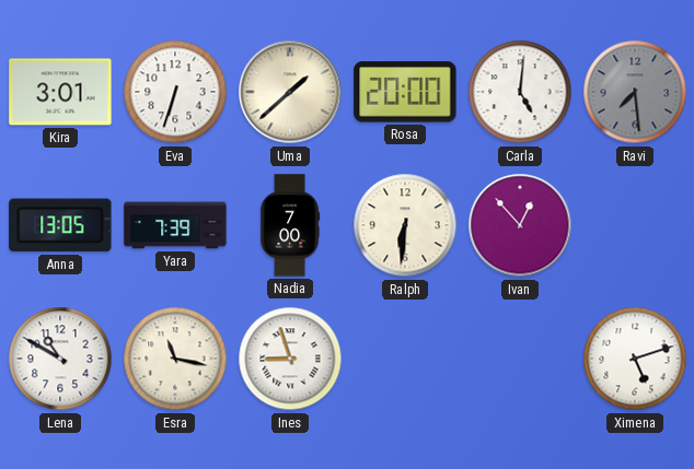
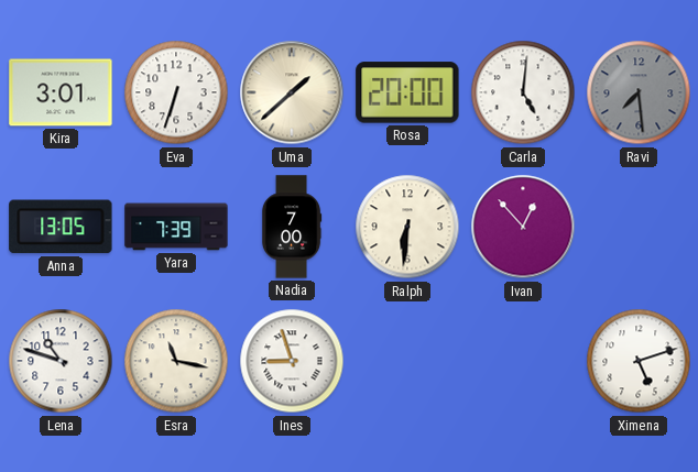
Lena: 10:50 -> 10:48
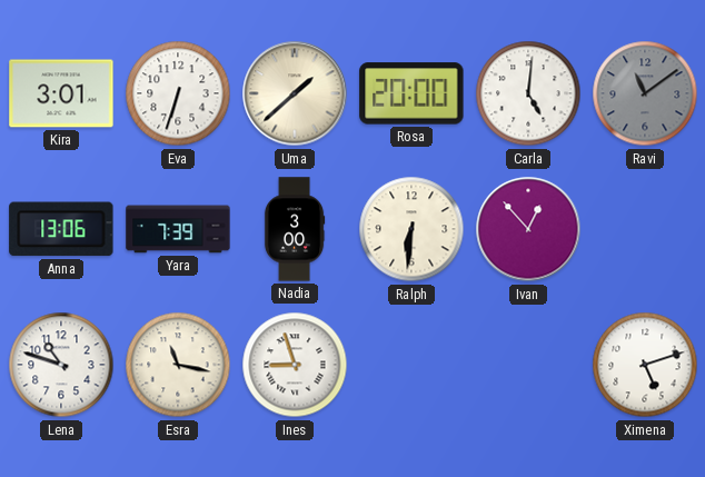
Ravi: 7:29 -> 11:09
Anna: 13:05 -> 13:06
Nadia: 7:00 -> 3:00
